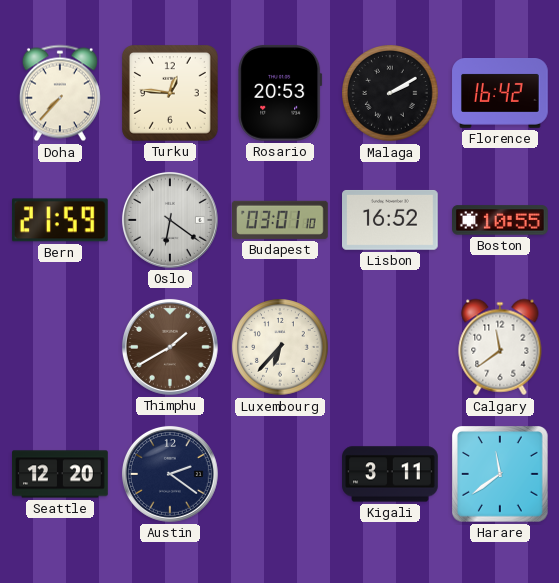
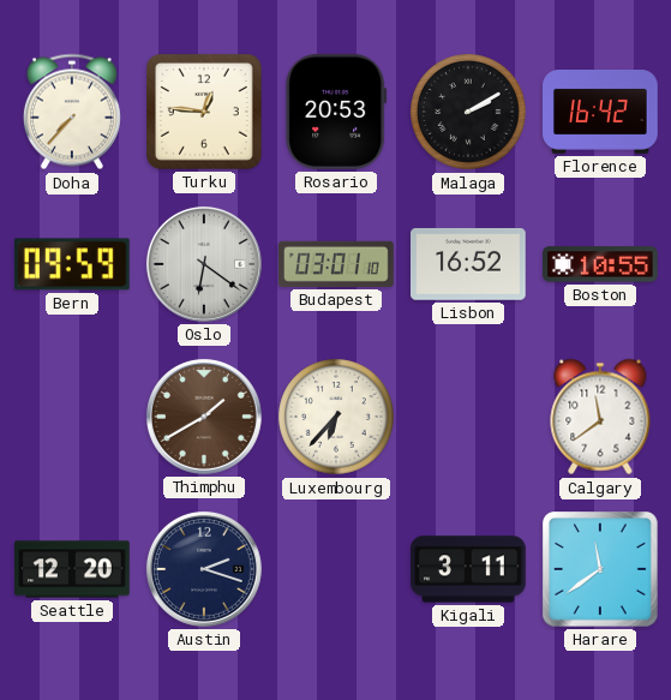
Bern: 21:59 -> 09:59
Austin: 2:21 -> 2:18
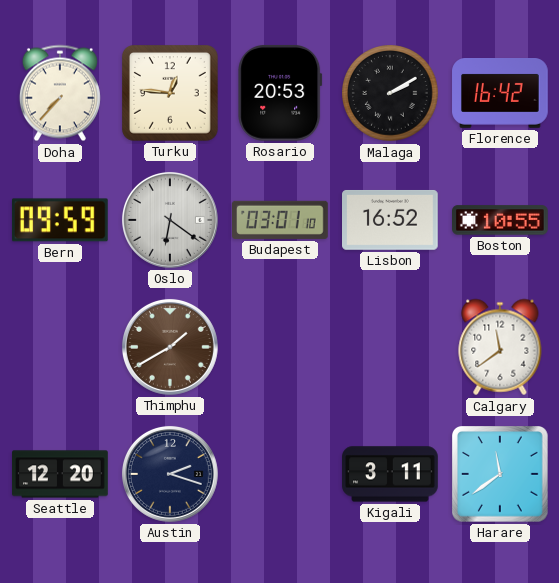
Luxembourg: 6:37 -> none
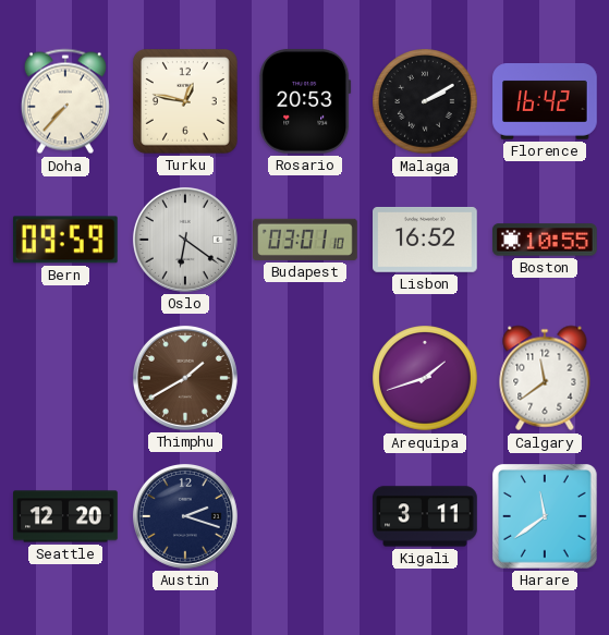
Turku: 12:46 -> 12:47
Arequipa: none -> 1:42
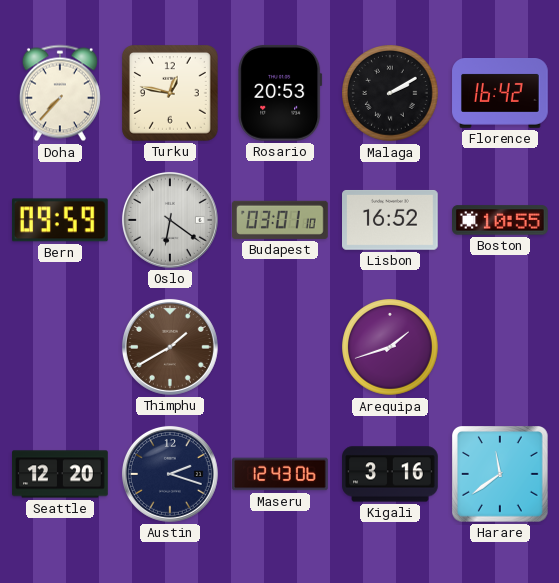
Calgary: 11:39 -> none
Maseru: none -> 12:43
Kigali: 3:11 -> 3:16
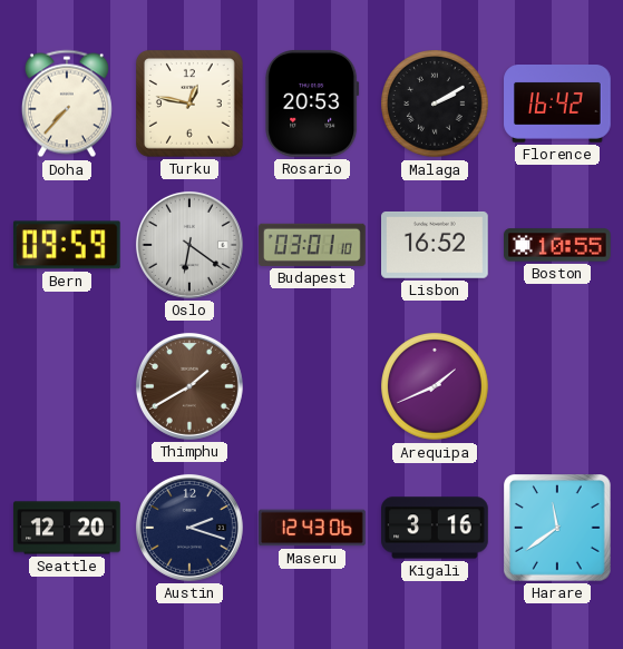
Arequipa: 1:42 -> 1:41
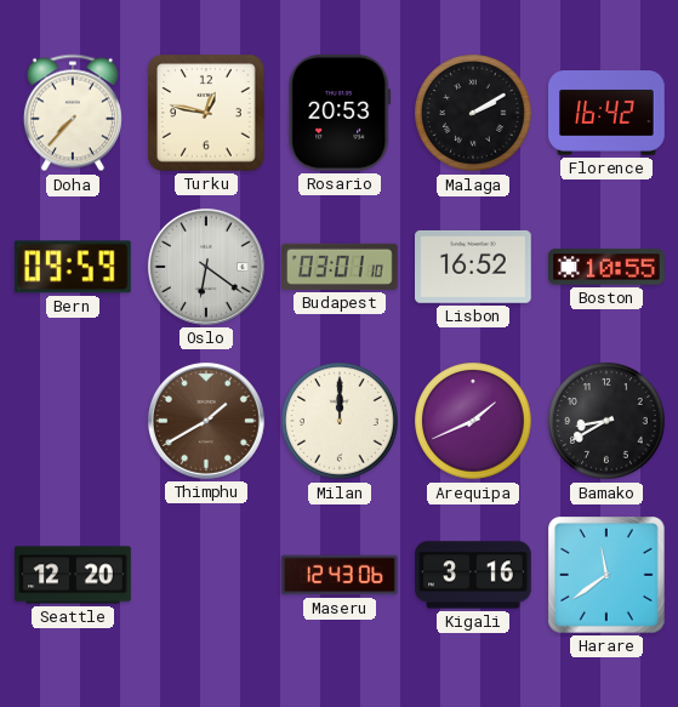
Milan: none -> 12:00
Bamako: none -> 8:40
Austin: 2:18 -> none
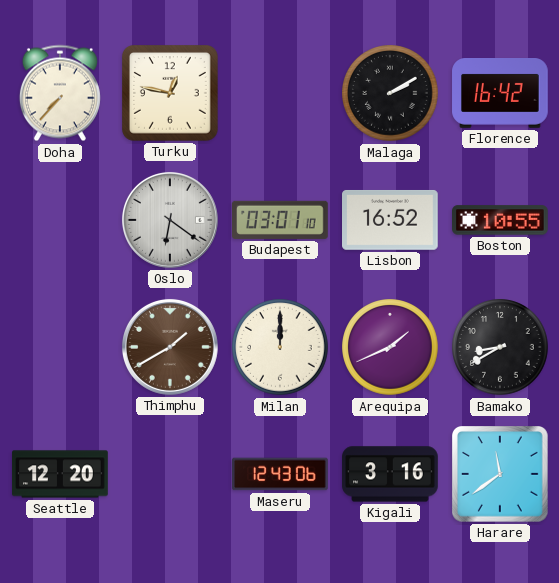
Rosario: 20:53 -> none
Bern: 09:59 -> none
